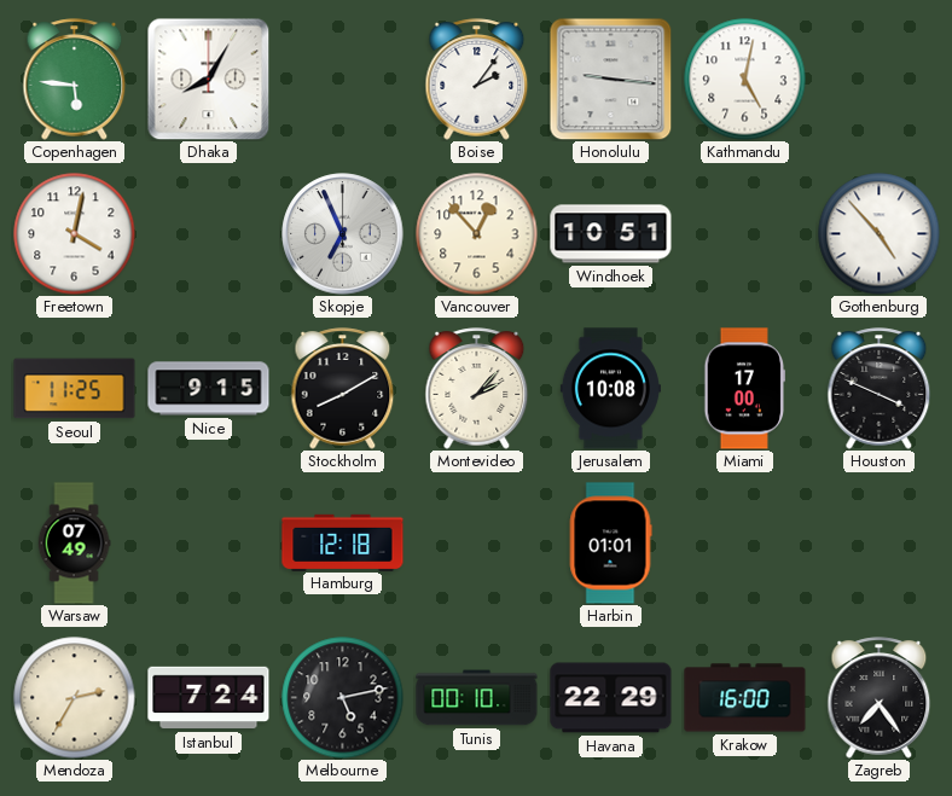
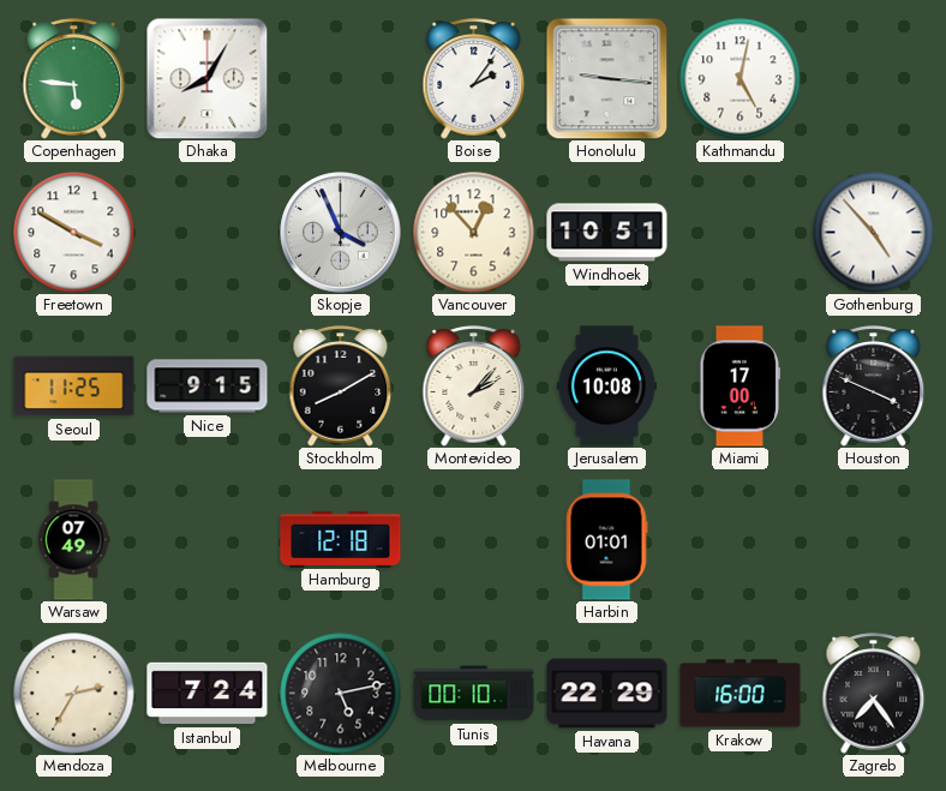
Freetown: 4:02 -> 3:50
Skopje: 6:56 -> 3:56
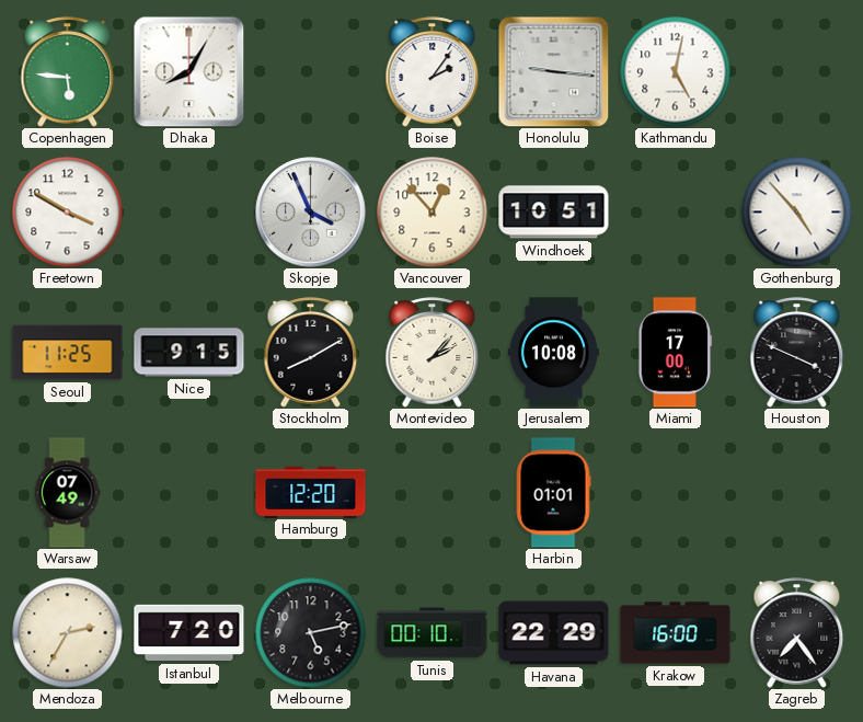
Hamburg: 12:18 -> 12:20
Istanbul: 7:24 -> 7:20
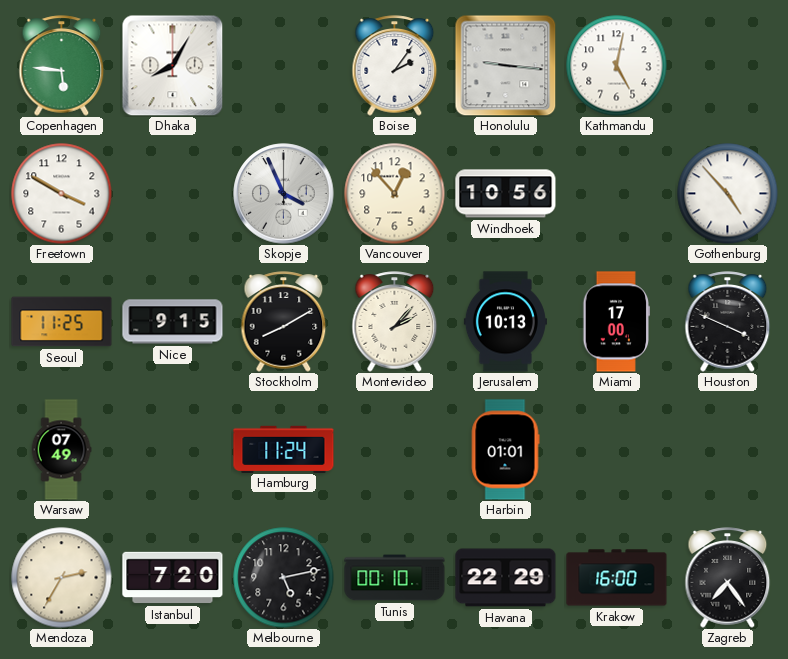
Windhoek: 10:51 -> 10:56
Jerusalem: 10:08 -> 10:13
Hamburg: 12:20 -> 11:24
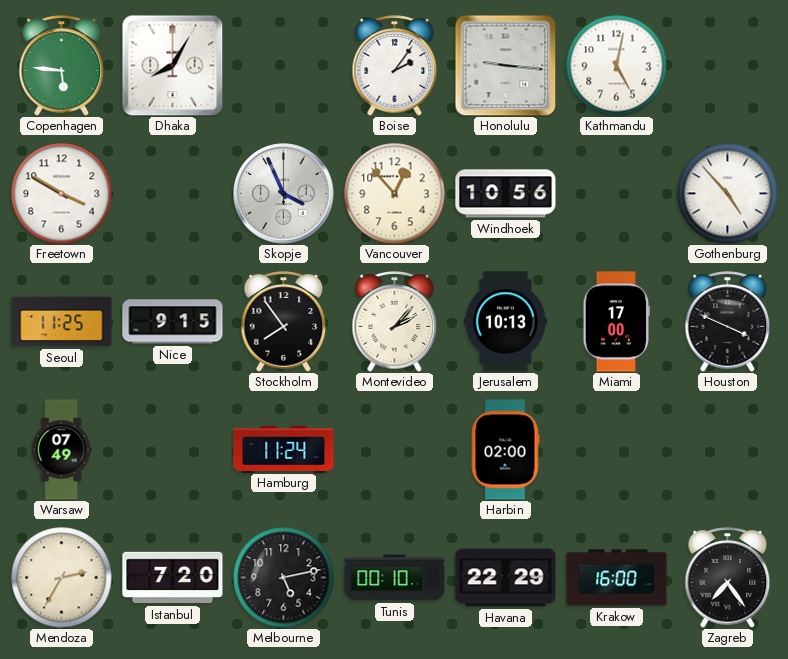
Stockholm: 8:10 -> 7:54
Harbin: 01:01 -> 02:00
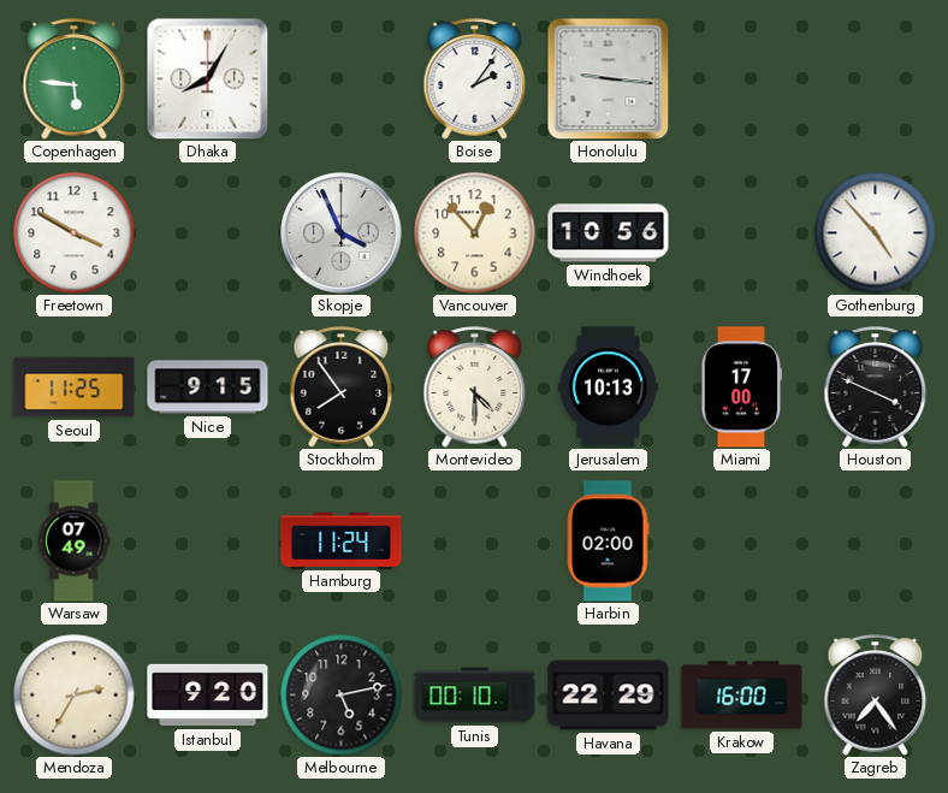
Kathmandu: 5:02 -> none
Montevideo: 2:07 -> 4:30
Istanbul: 7:20 -> 9:20
